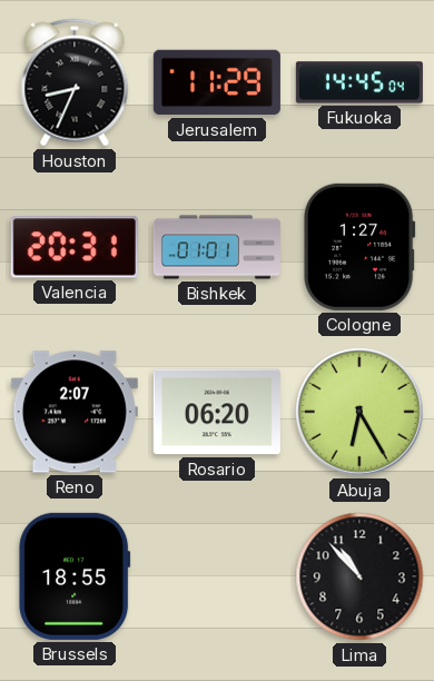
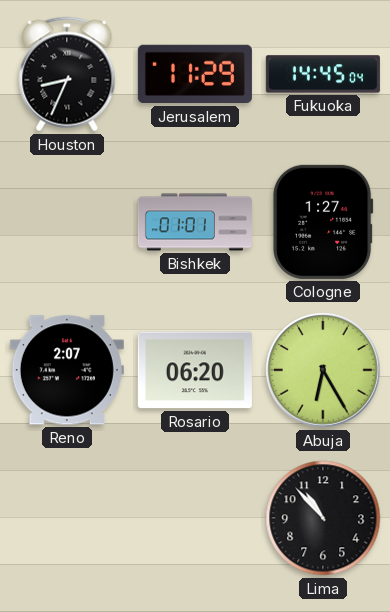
Valencia: 20:31 -> none
Brussels: 18:55 -> none
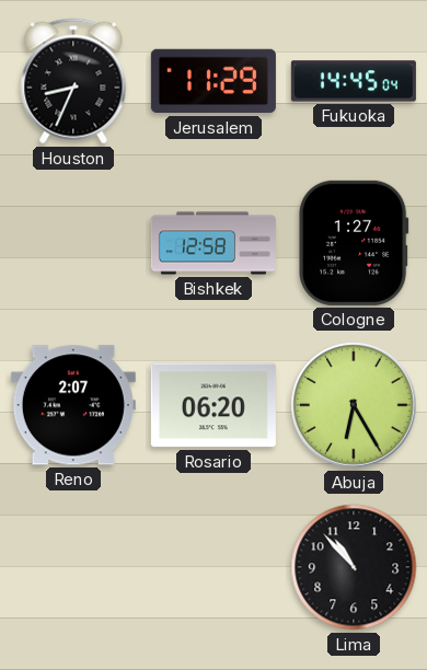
Bishkek: 01:01 -> 12:58
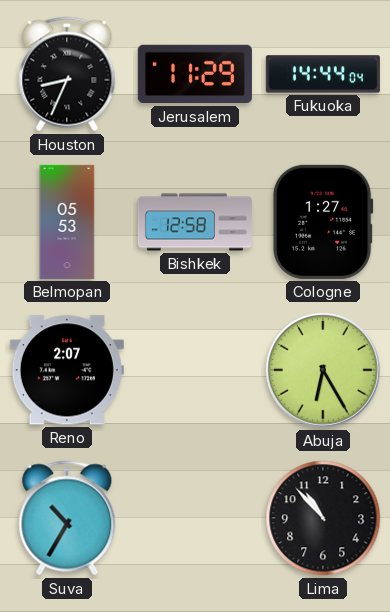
Fukuoka: 14:45 -> 14:44
Belmopan: none -> 05:53
Rosario: 06:20 -> none
Suva: none -> 10:35
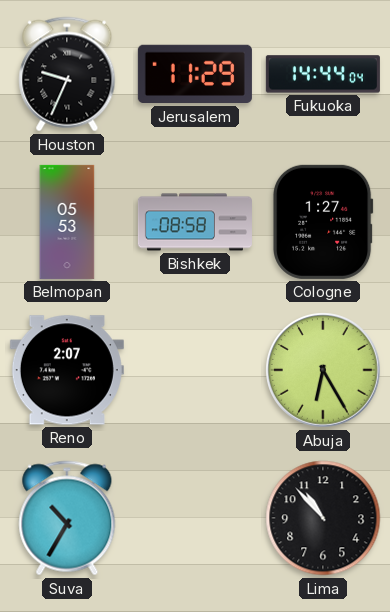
Houston: 8:34 -> 9:34
Bishkek: 12:58 -> 08:58
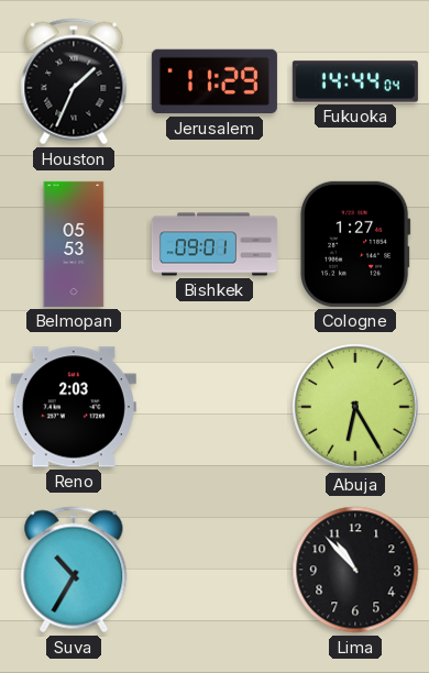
Houston: 9:34 -> 1:34
Bishkek: 08:58 -> 09:01
Reno: 2:07 -> 2:03
